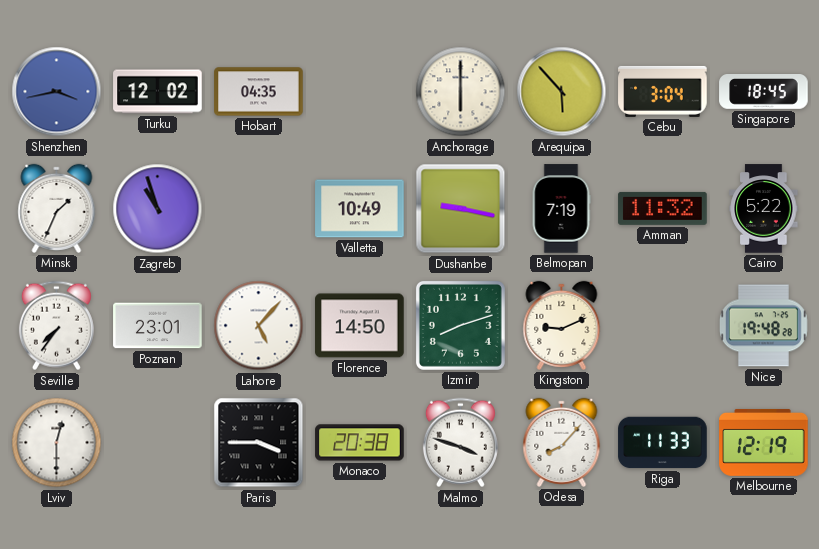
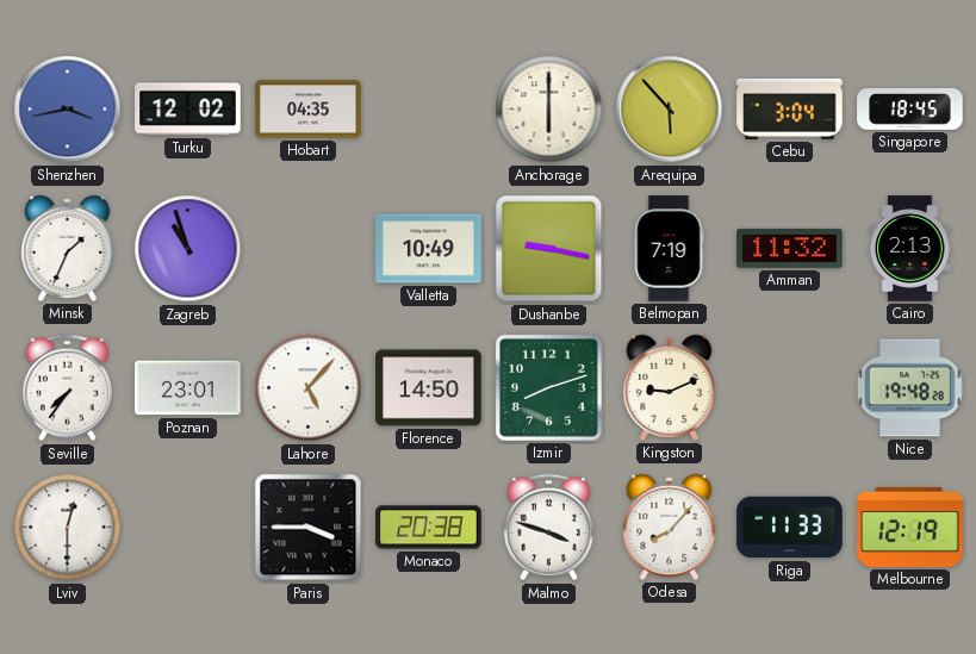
Cairo: 5:22 -> 2:13
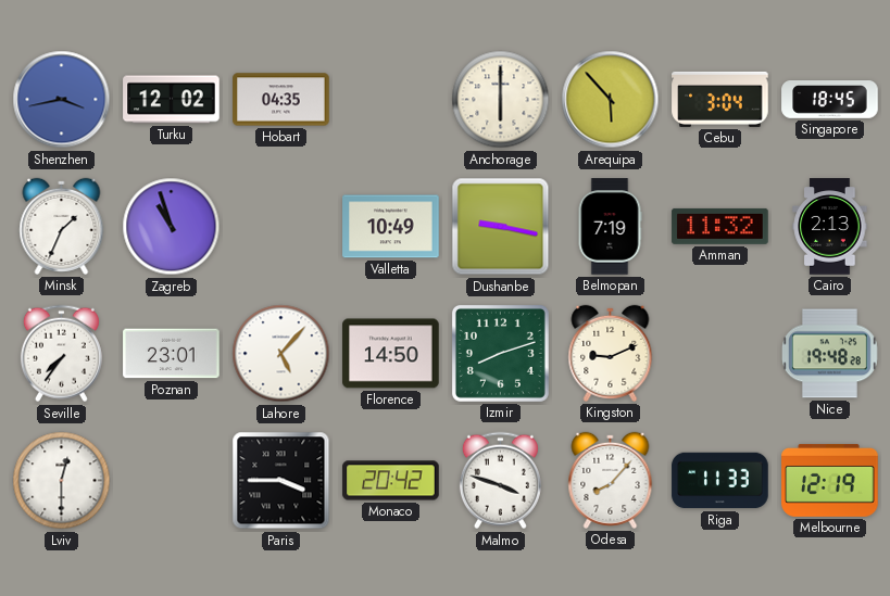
Monaco: 20:38 -> 20:42
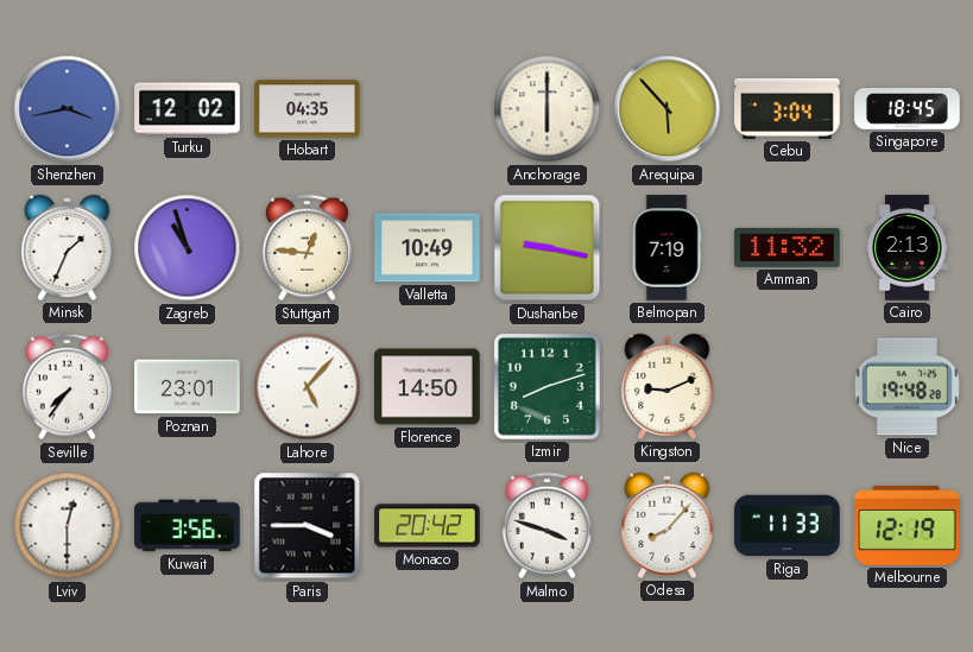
Stuttgart: none -> 12:46
Kuwait: none -> 3:56
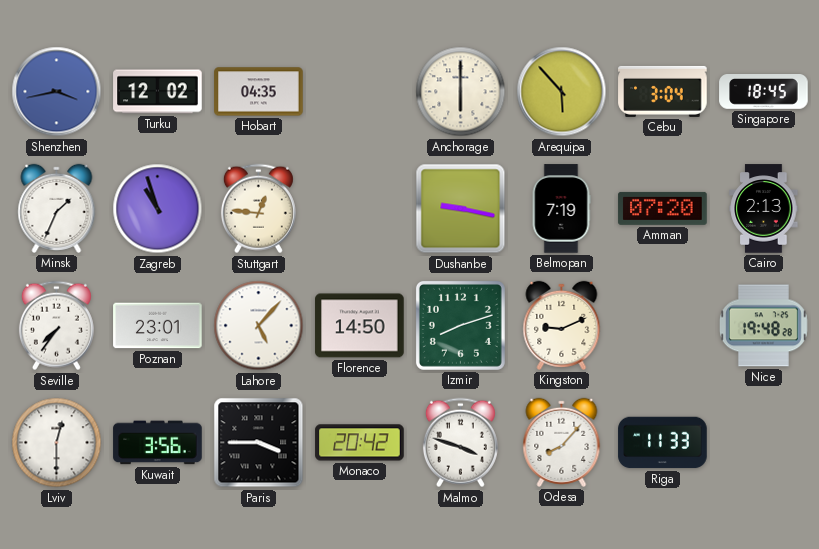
Valletta: 10:49 -> none
Amman: 11:32 -> 07:20
Melbourne: 12:19 -> none
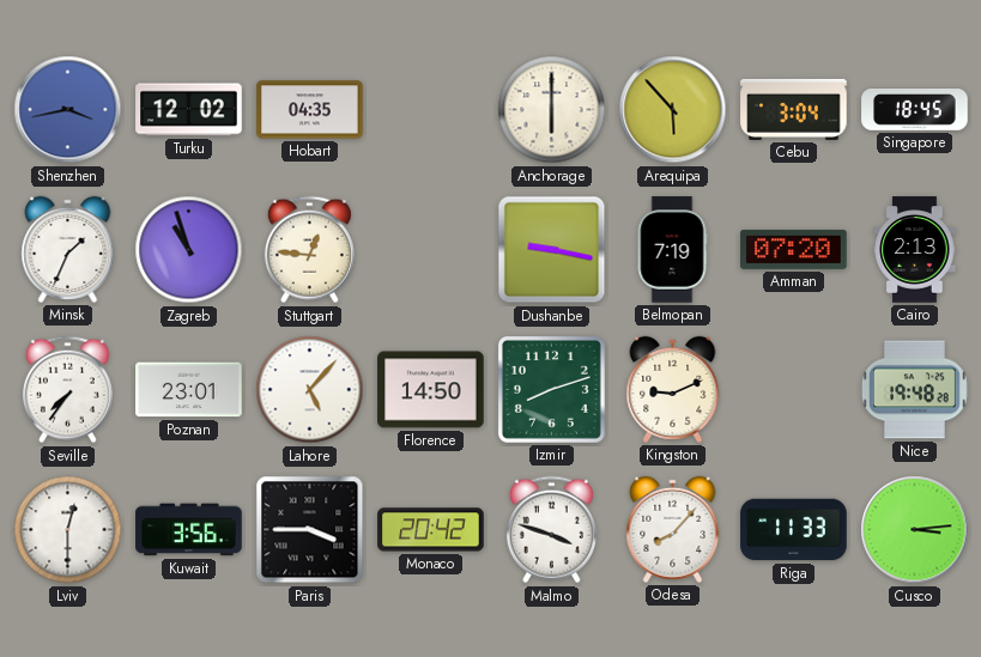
Cusco: none -> 3:14
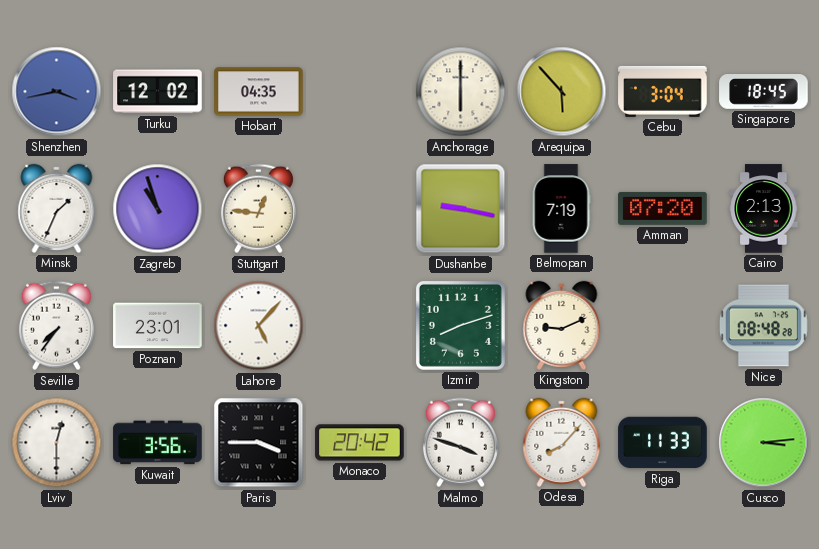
Florence: 14:50 -> none
Nice: 19:48 -> 08:48
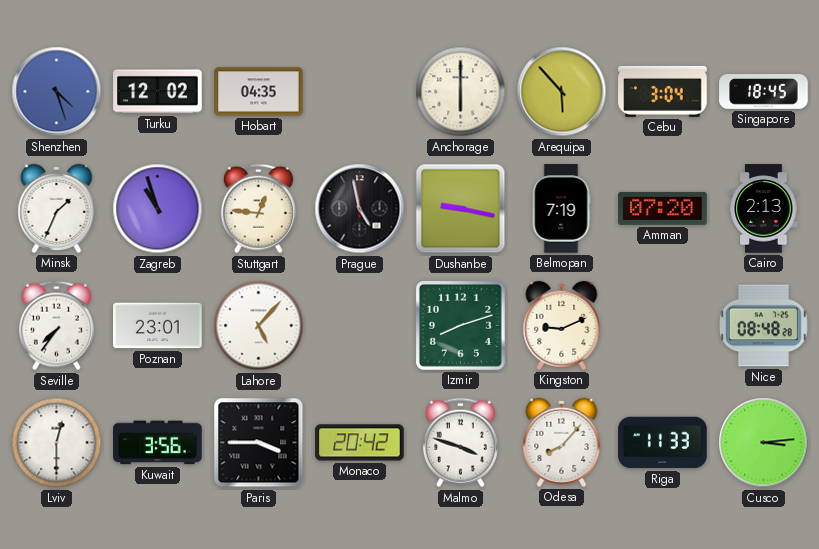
Shenzhen: 3:43 -> 4:27
Prague: none -> 4:58
